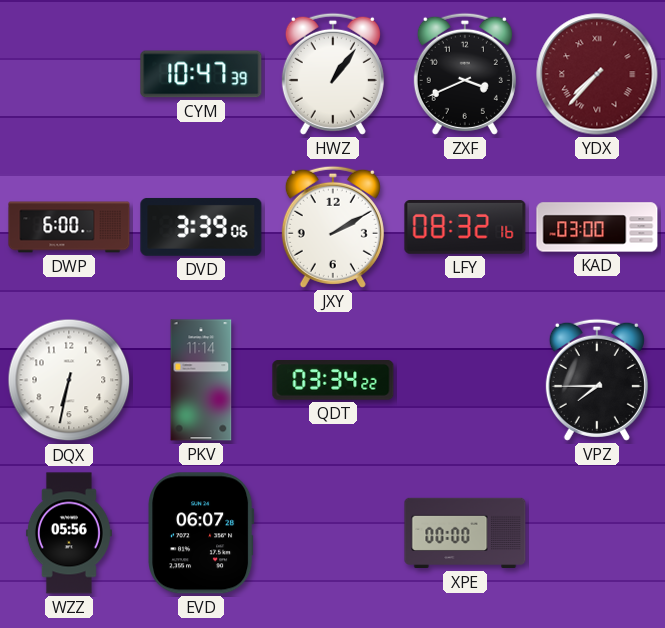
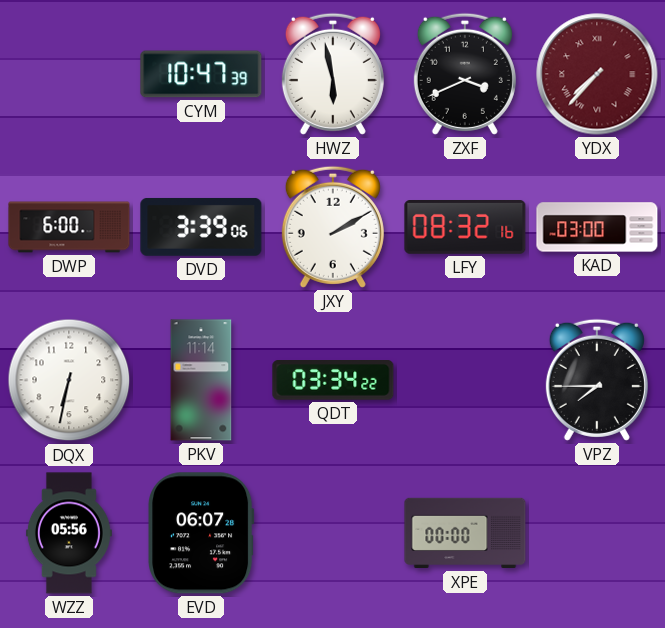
HWZ: 1:06 -> 5:58
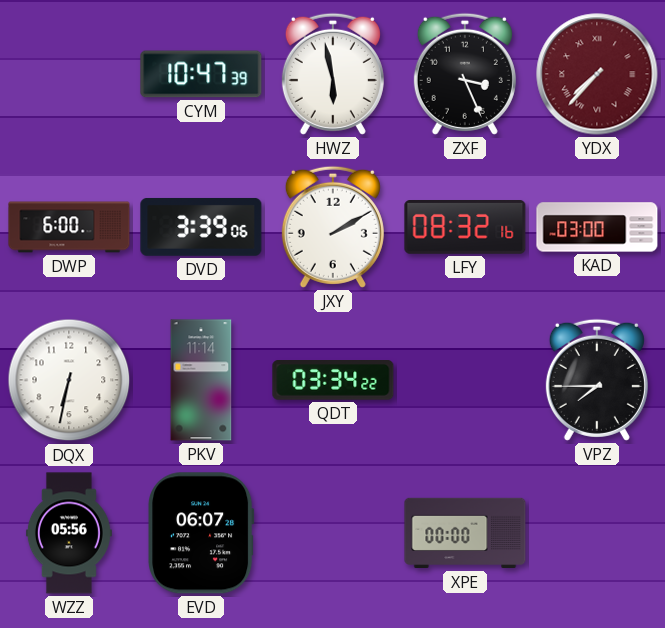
ZXF: 3:41 -> 3:26
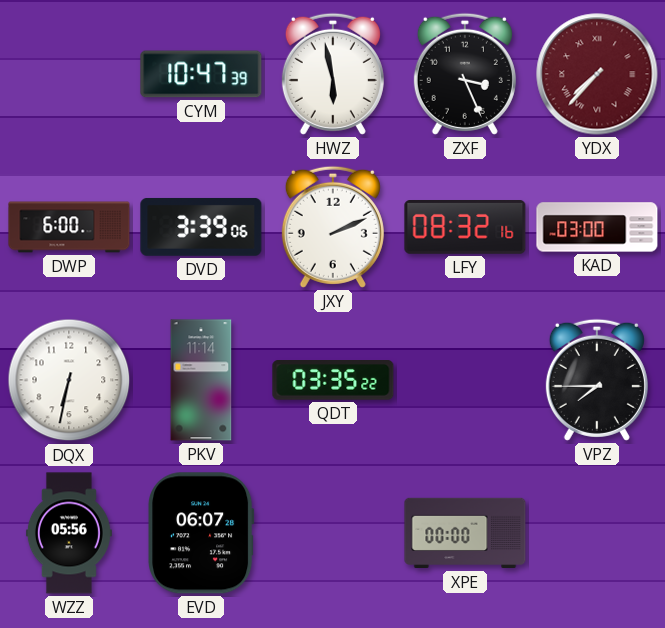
JXY: 2:10 -> 2:11
QDT: 03:34 -> 03:35
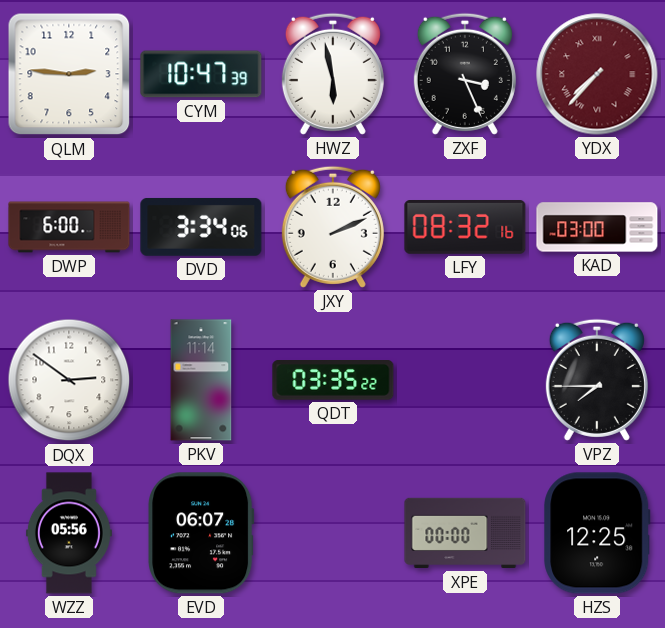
QLM: none -> 2:46
DVD: 3:39 -> 3:34
DQX: 6:32 -> 2:51
HZS: none -> 12:25
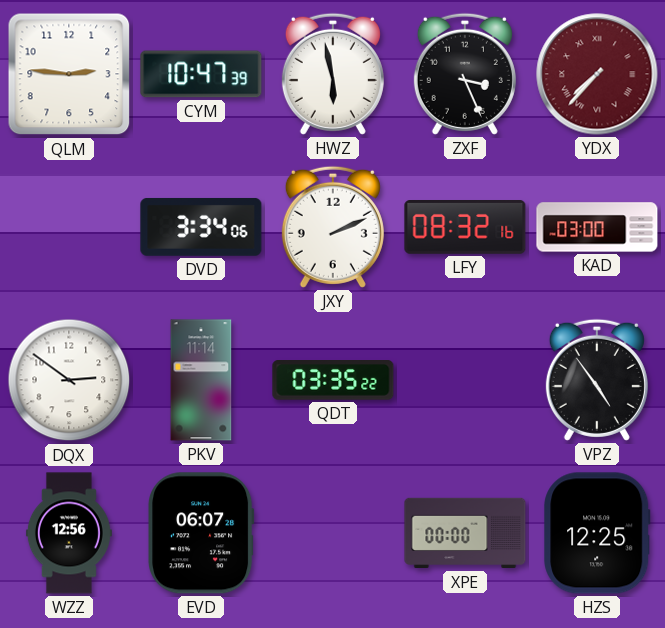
DWP: 6:00 -> none
VPZ: 7:45 -> 4:54
WZZ: 05:56 -> 12:56
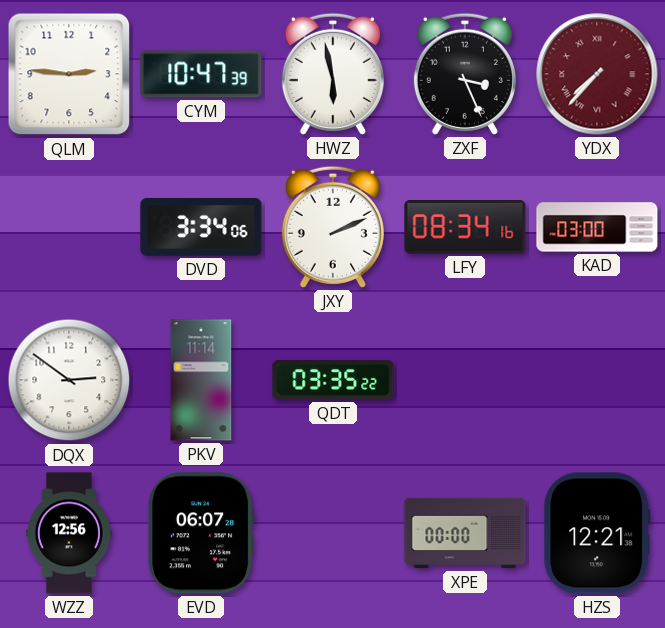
LFY: 08:32 -> 08:34
VPZ: 4:54 -> none
HZS: 12:25 -> 12:21
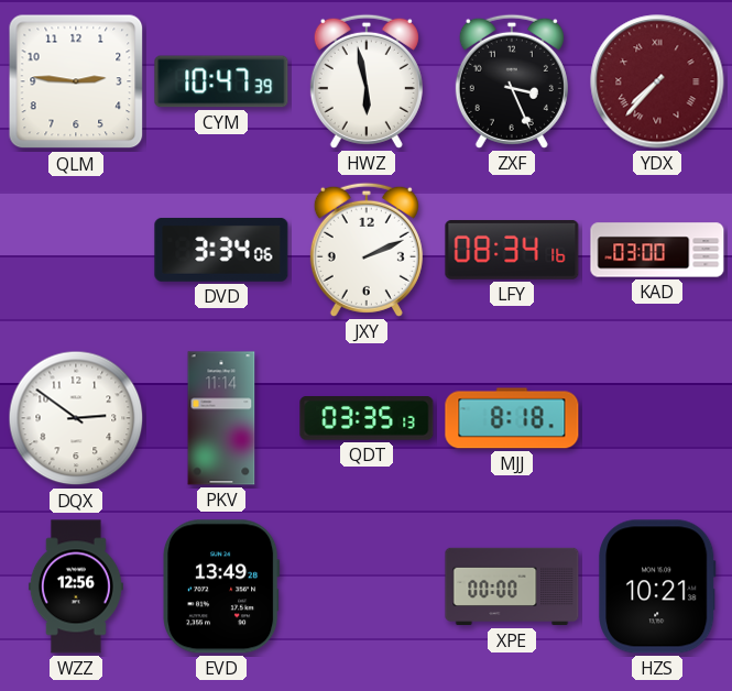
QDT: 03:35:22 -> 03:35:13
MJJ: none -> 8:18
EVD: 06:07 -> 13:49
HZS: 12:21 -> 10:21
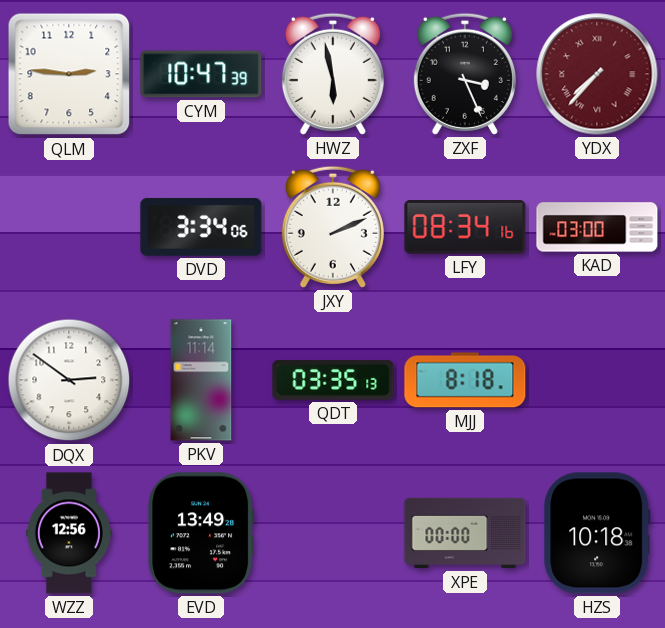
HZS: 10:21 -> 10:18
